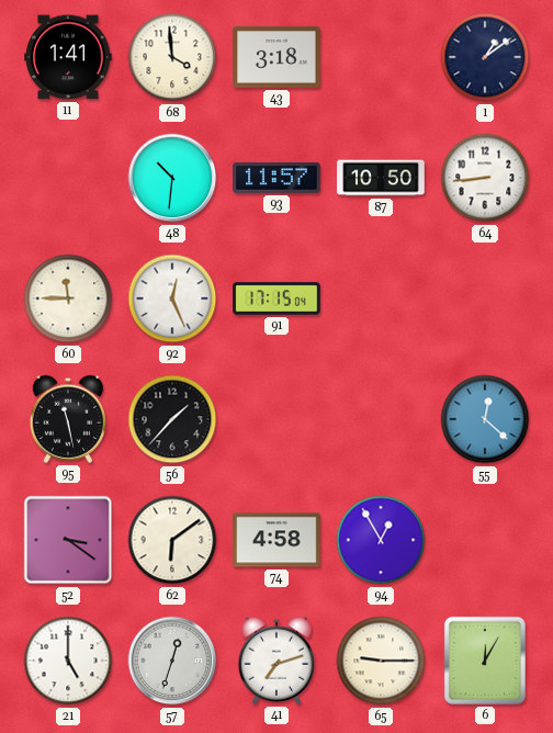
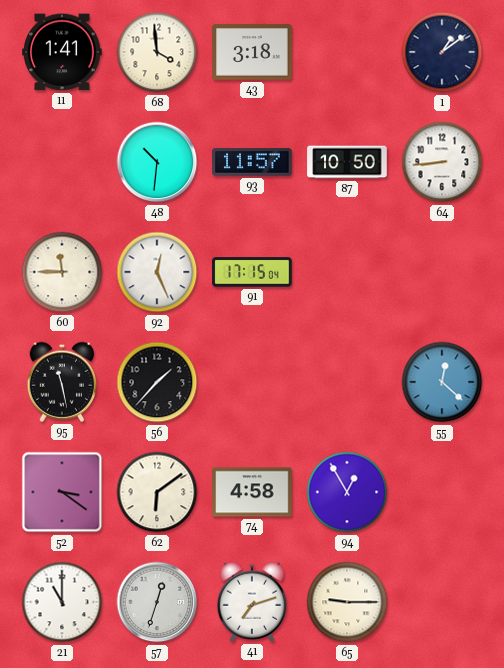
21: 5:00 -> 11:00
6: 12:05 -> none
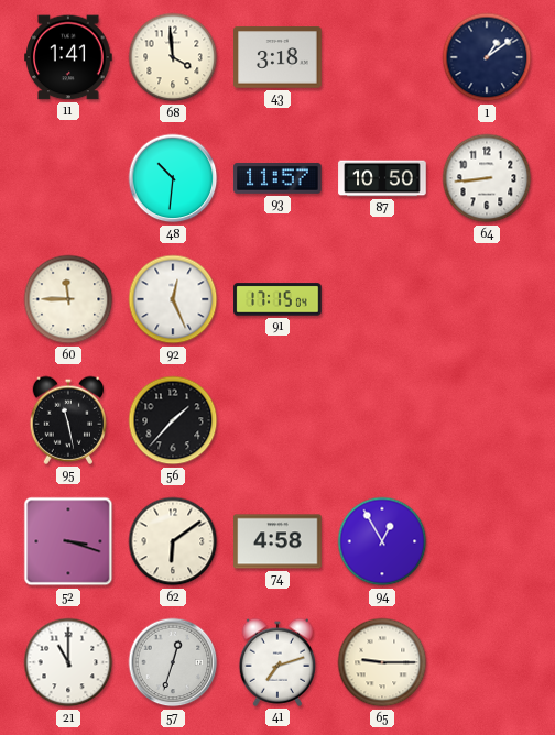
55: 12:22 -> none
52: 3:21 -> 3:18
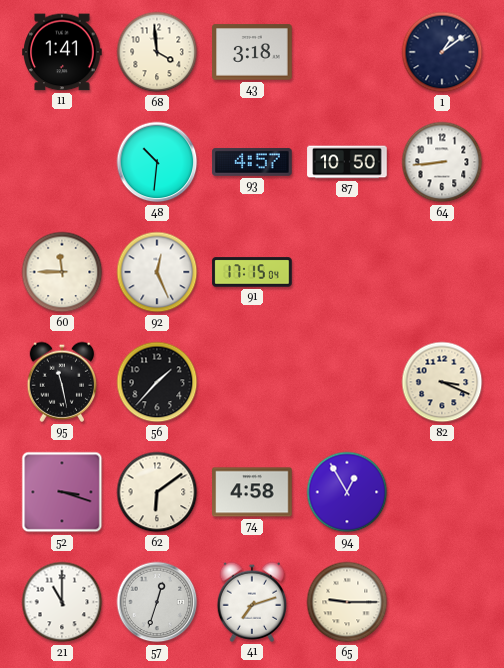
93: 11:57 -> 4:57
82: none -> 3:19
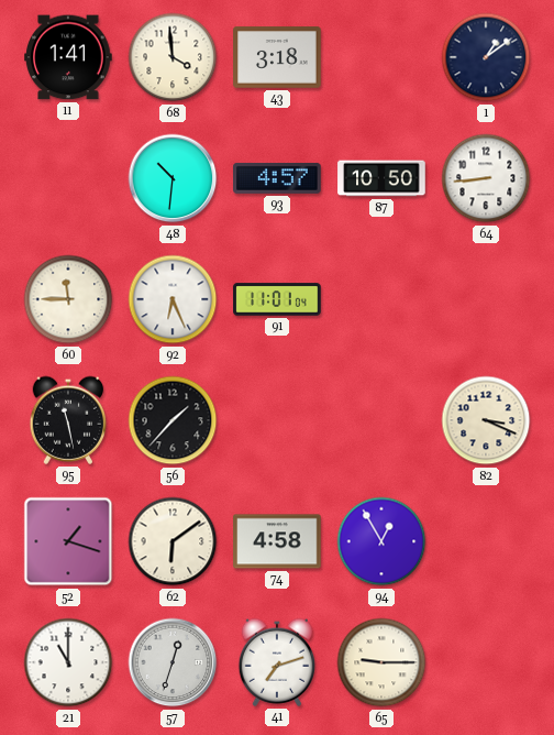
92: 12:26 -> 6:26
91: 17:15 -> 11:01
52: 3:18 -> 1:18
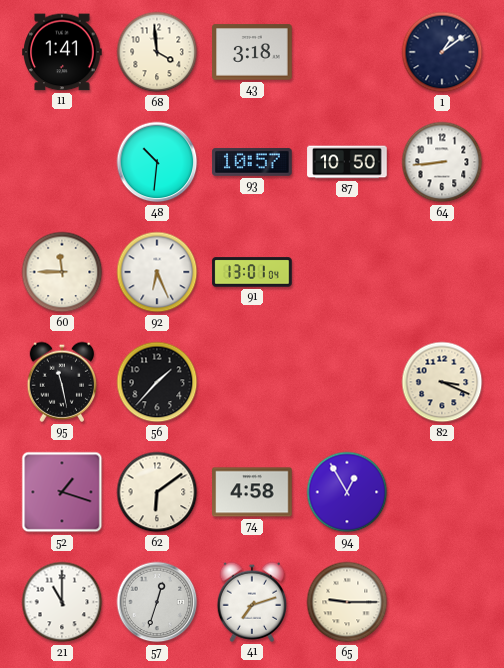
93: 4:57 -> 10:57
91: 11:01 -> 13:01
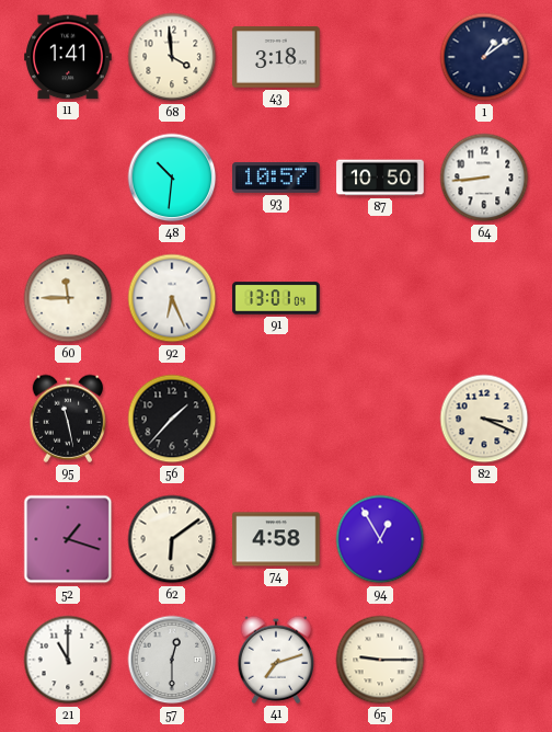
57: 12:33 -> 12:30
